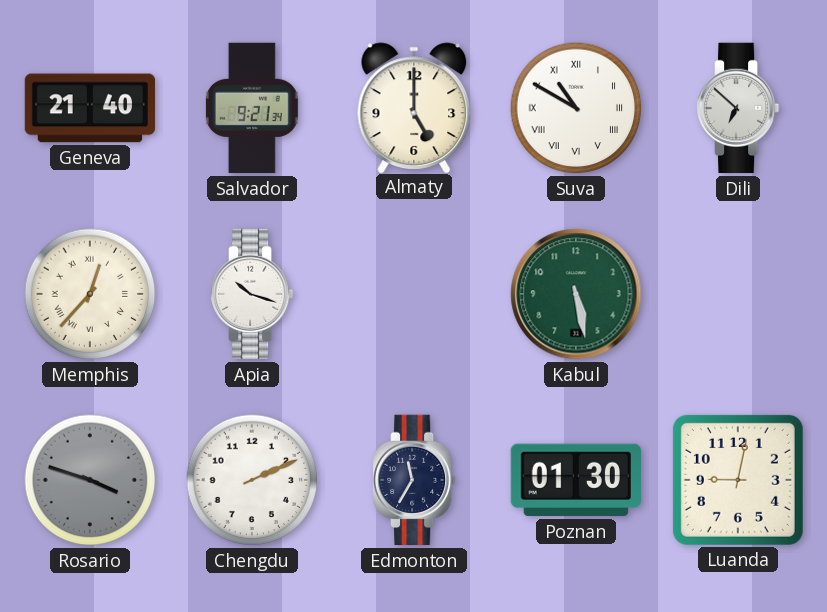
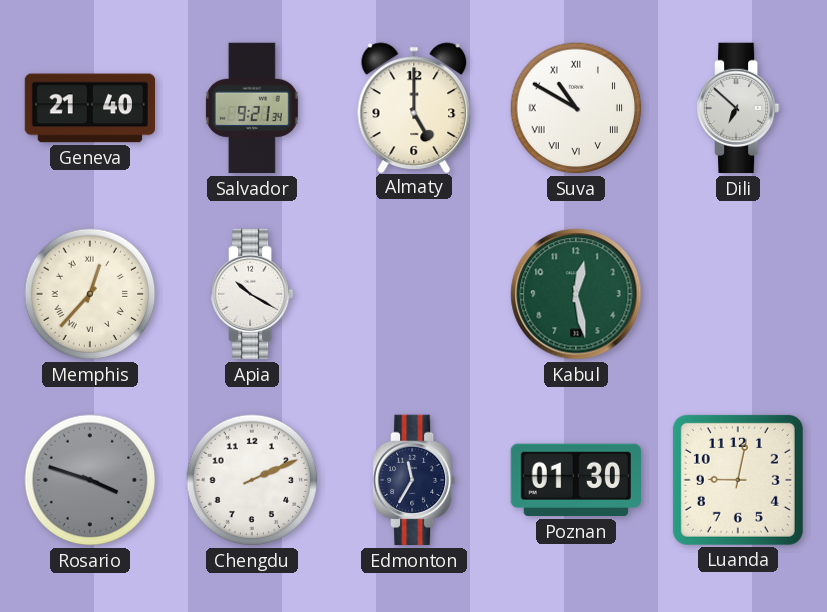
Apia: 10:18 -> 10:20
Kabul: 5:28 -> 12:28
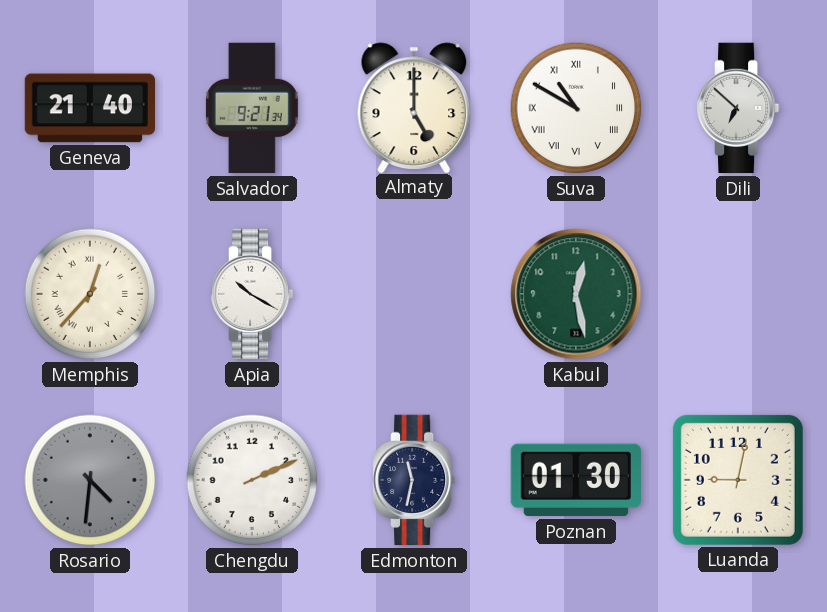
Rosario: 3:48 -> 4:31
Edmonton: 11:35 -> 11:32
